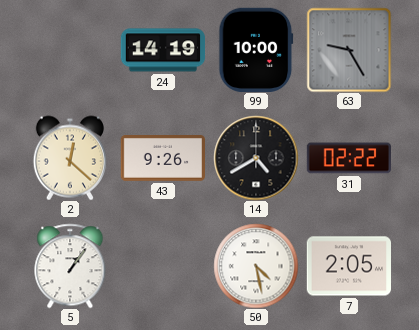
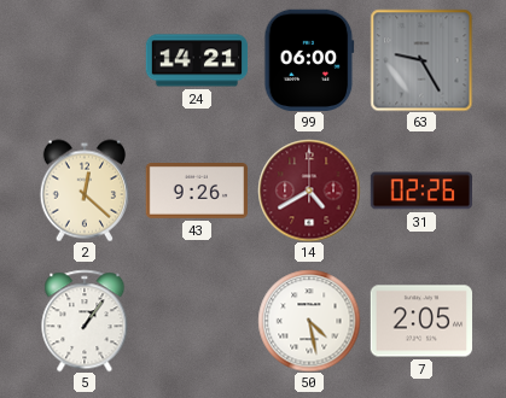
24: 14:19 -> 14:21
99: 10:00 -> 06:00
14 dial: black -> burgundy
31: 02:22 -> 02:26
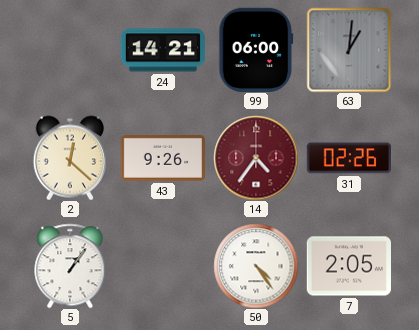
63: 9:25 -> 1:01
14: 4:40 -> 4:36
50: 4:28 -> 4:24
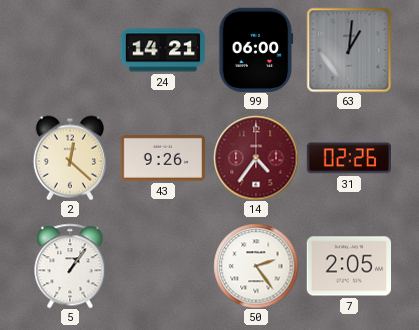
50: 4:24 -> 2:24
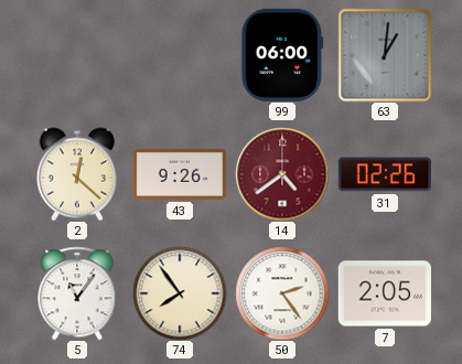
24: 14:21 -> none
14: 4:36 -> 4:39
5: 1:06 -> 11:06
74: none -> 7:54
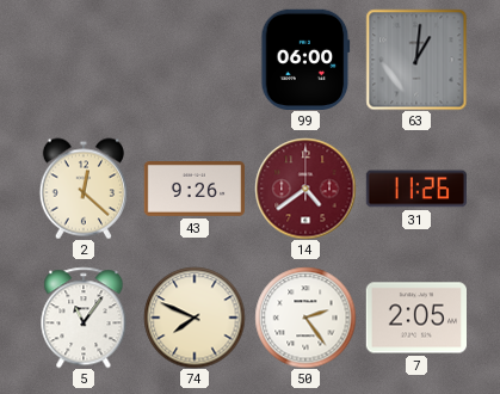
31: 02:26 -> 11:26
74: 7:54 -> 7:49
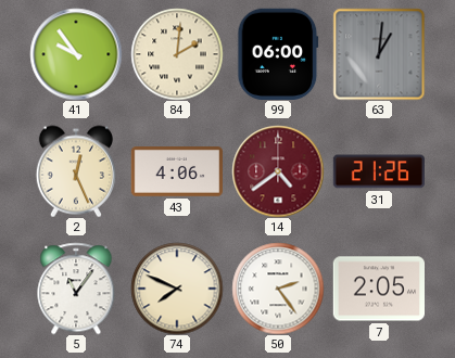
41: none -> 9:54
84: none -> 2:01
2: 12:22 -> 12:26
43: 9:26 -> 4:06
31: 11:26 -> 21:26
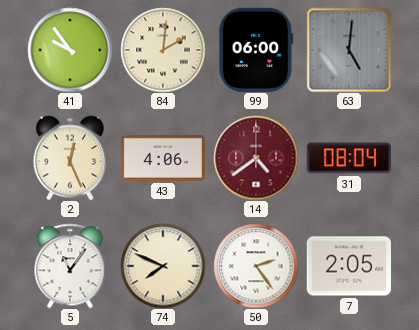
63: 1:01 -> 5:01
31: 21:26 -> 08:04
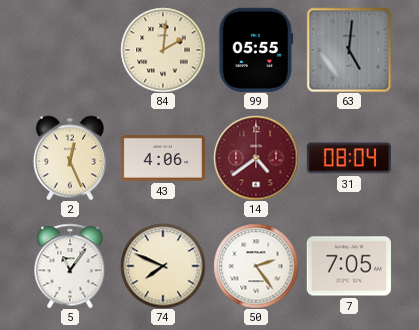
41: 9:54 -> none
99: 06:00 -> 05:55
7: 2:05 -> 7:05
